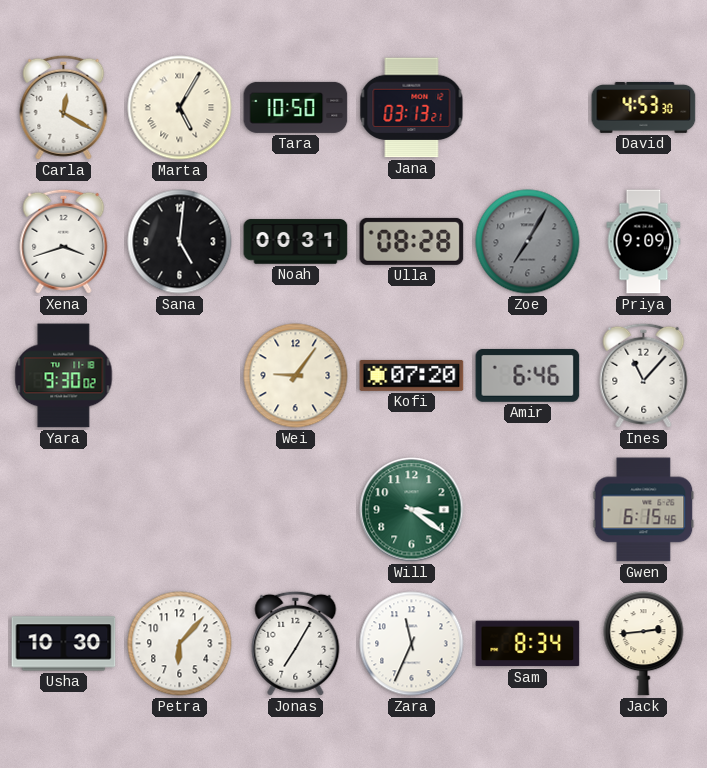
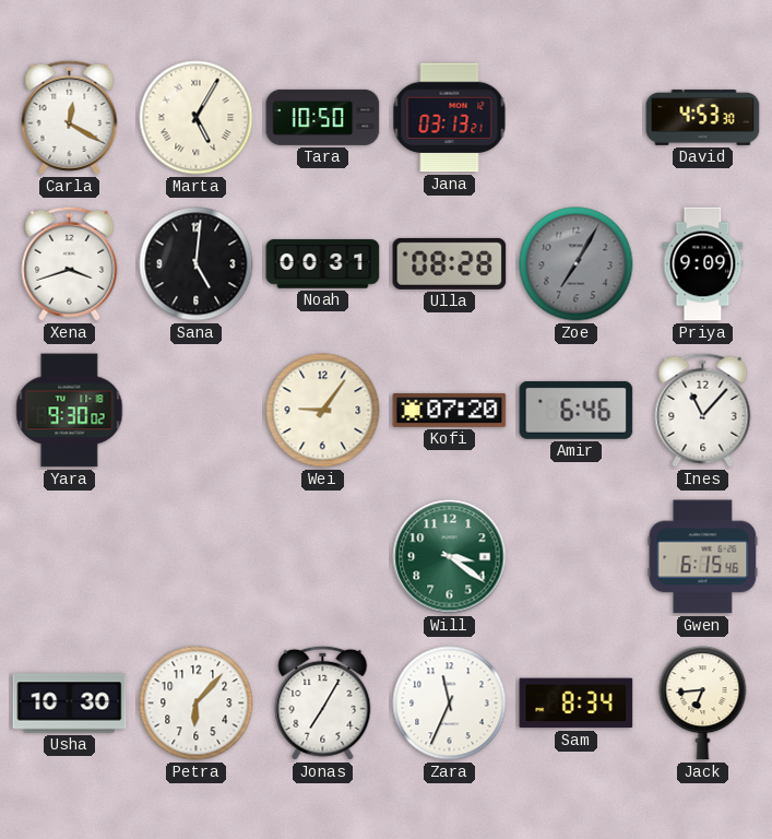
Jack: 2:44 -> 6:44
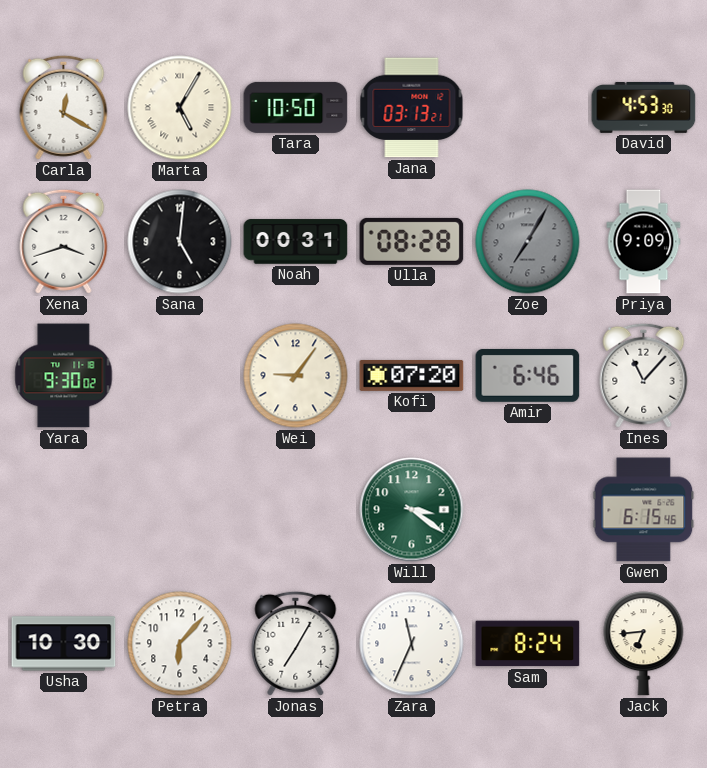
Sam: 8:34 -> 8:24
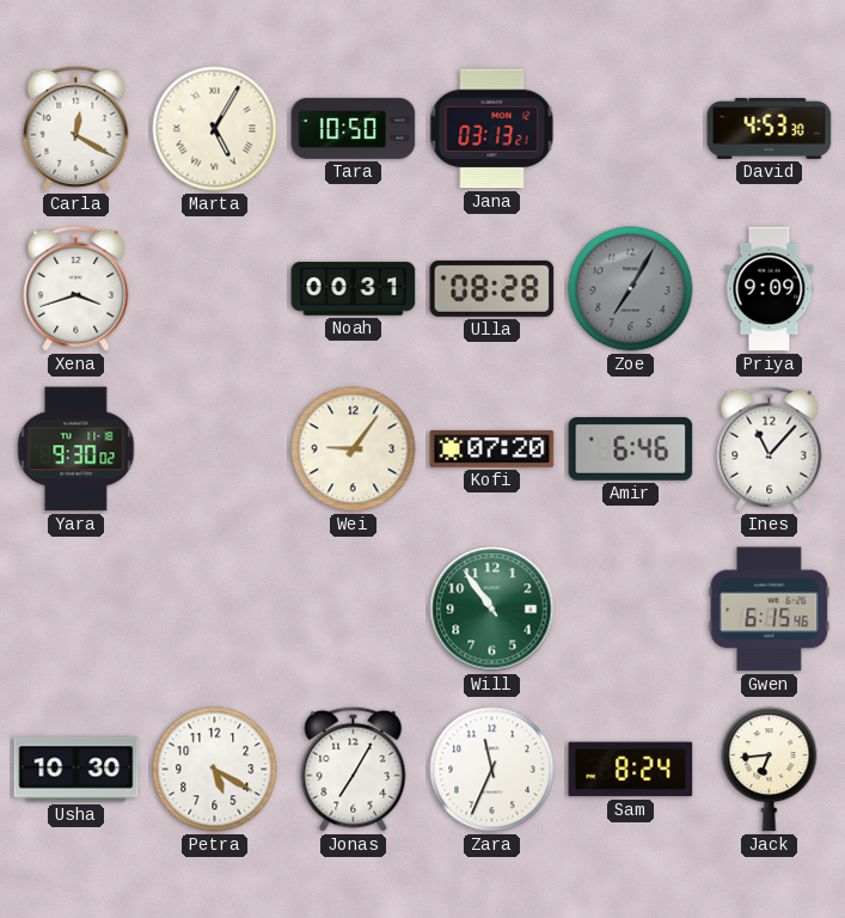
Sana: 5:01 -> none
Will: 3:21 -> 10:54
Petra: 6:07 -> 5:20
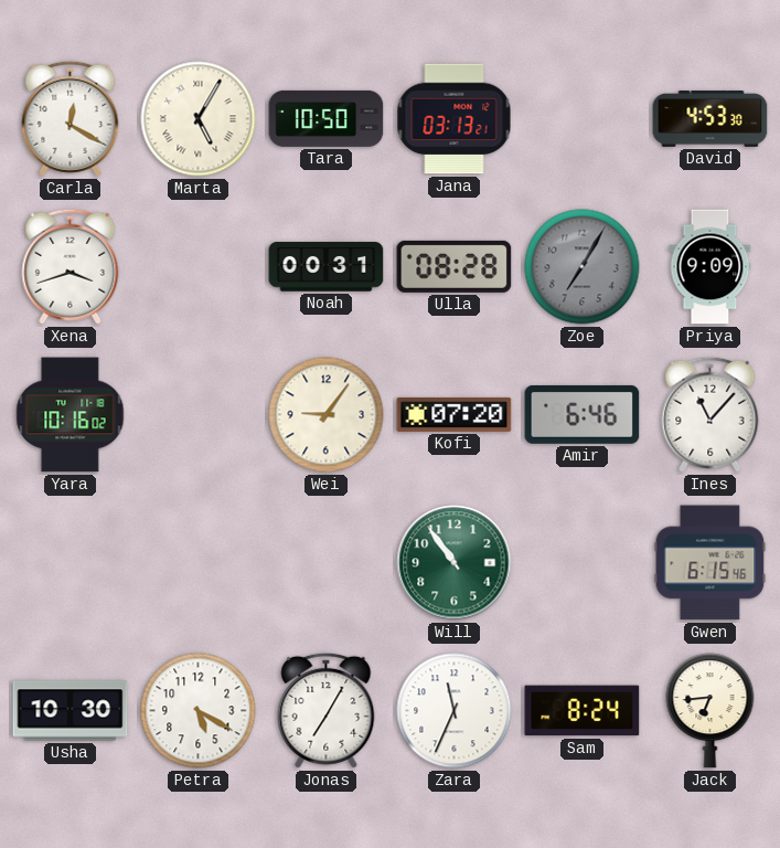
Yara: 9:30 -> 10:16
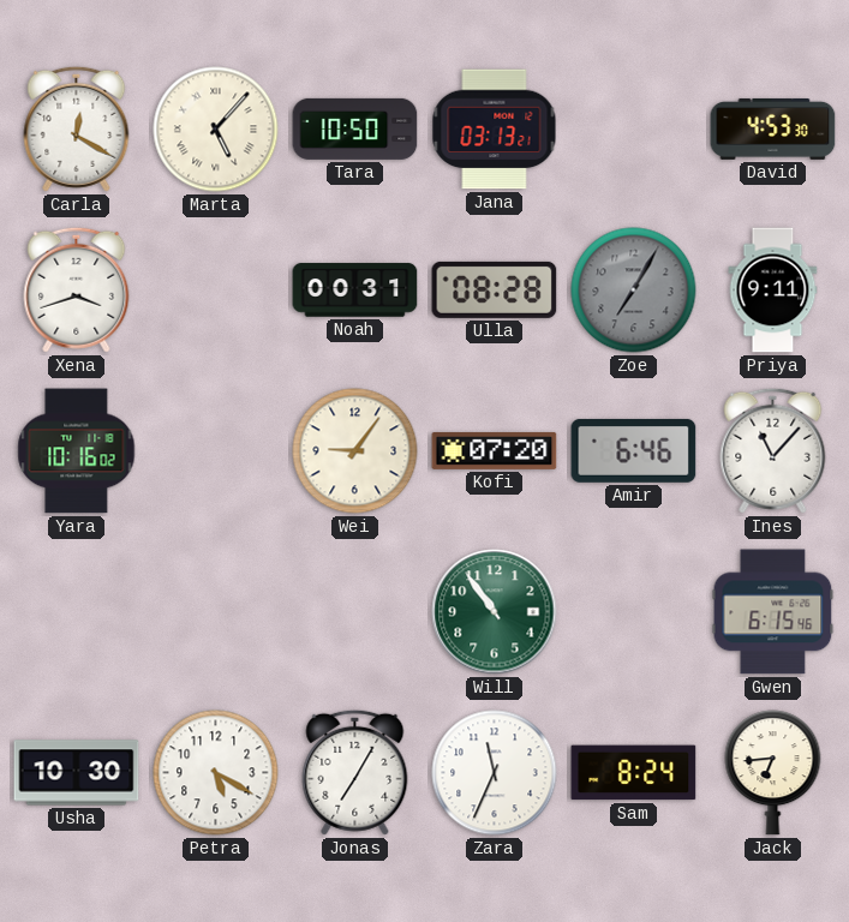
Marta: 5:05 -> 5:07
Priya: 9:09 -> 9:11
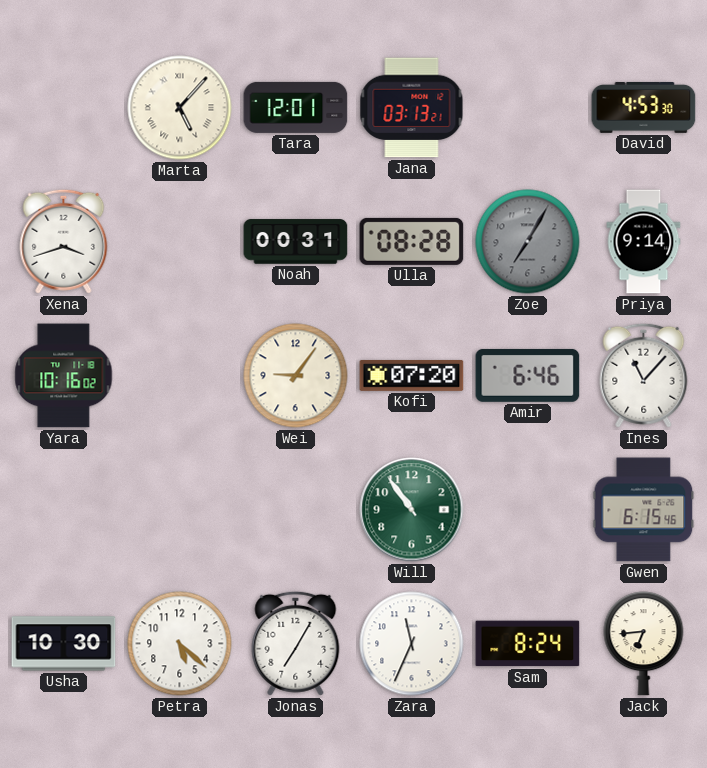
Carla: 12:20 -> none
Tara: 10:50 -> 12:01
Priya: 9:11 -> 9:14
Petra: 5:20 -> 5:22
